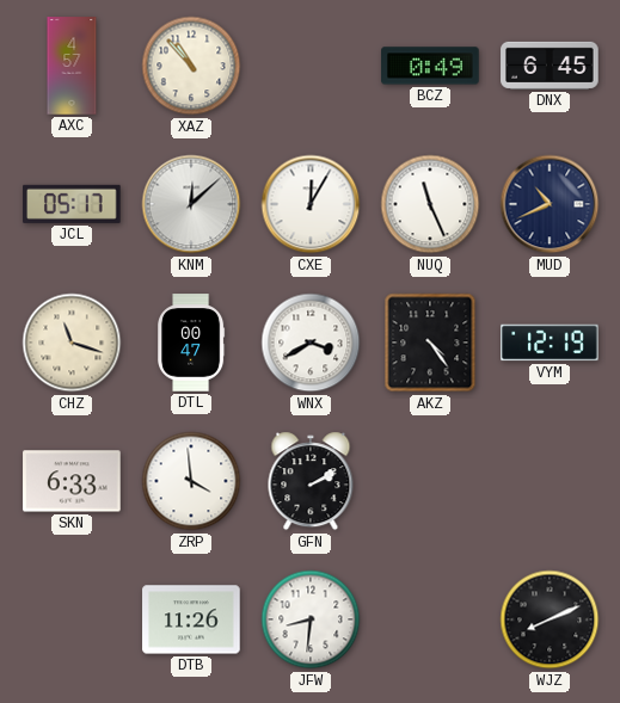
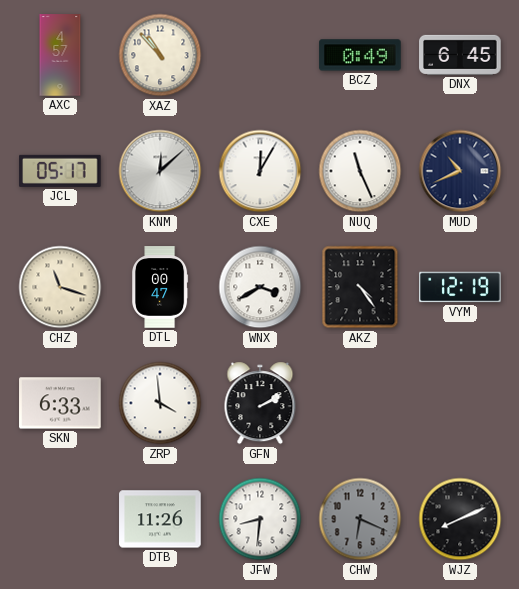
CHW: none -> 6:19
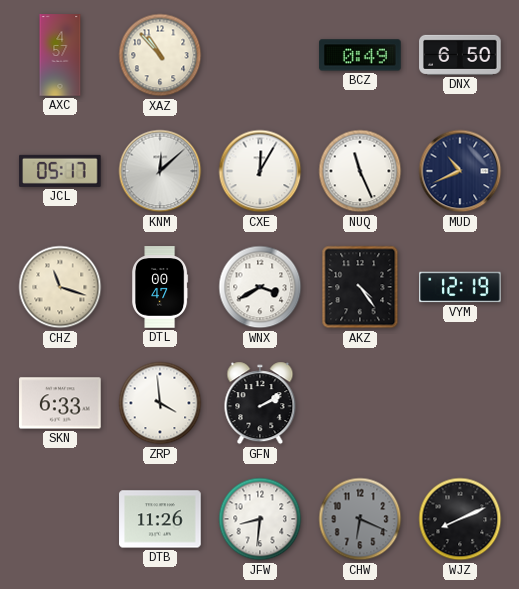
DNX: 6:45 -> 6:50
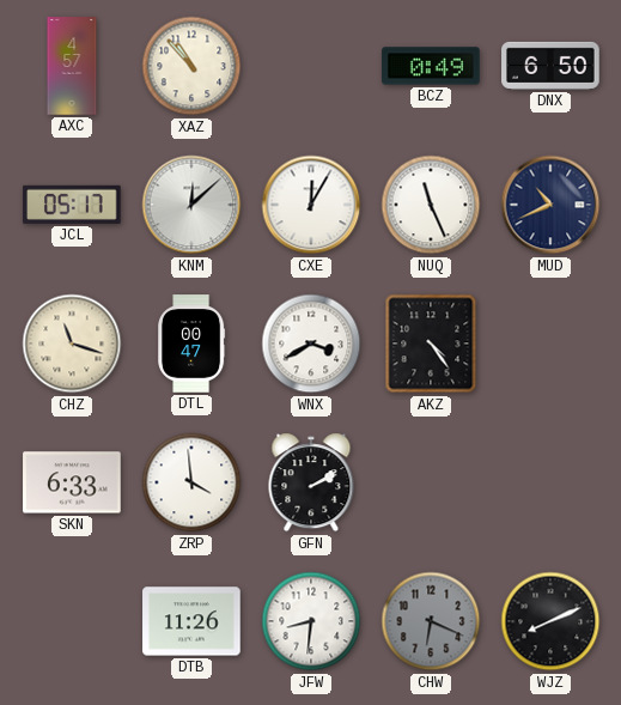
VYM: 12:19 -> none
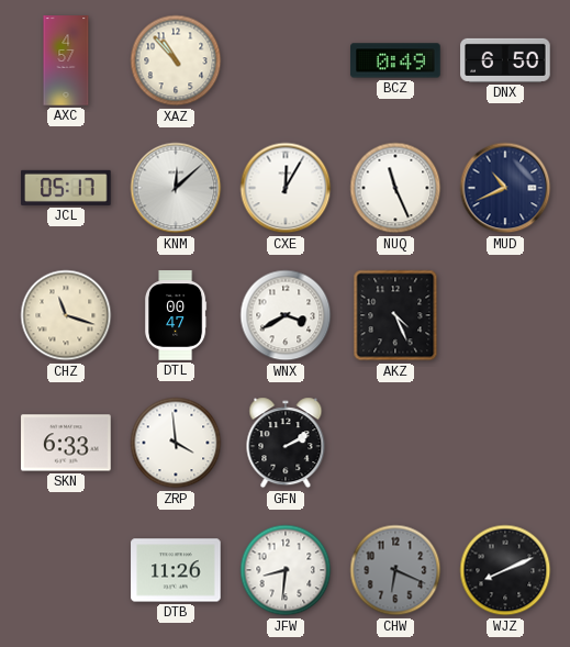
AKZ: 4:24 -> 4:26
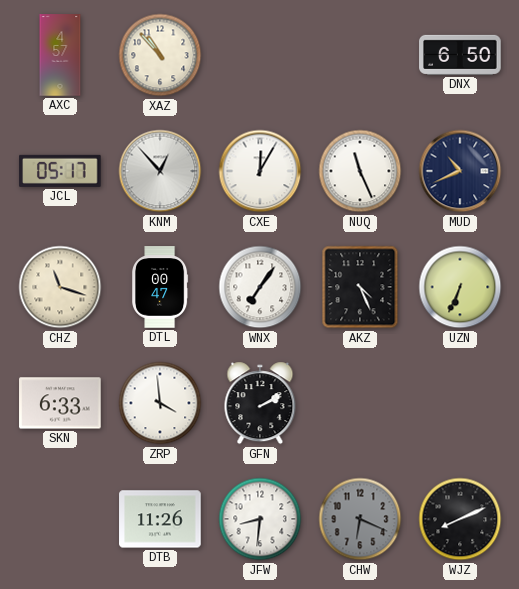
BCZ: 0:49 -> none
KNM: 12:08 -> 12:53
WNX: 3:40 -> 7:06
UZN: none -> 6:34
